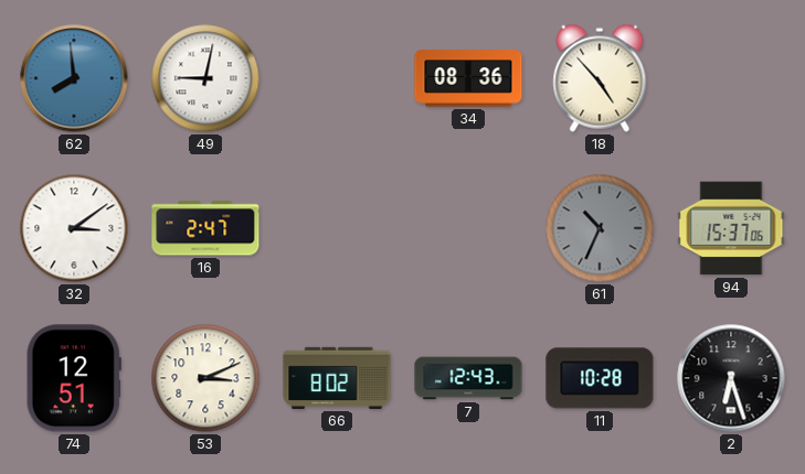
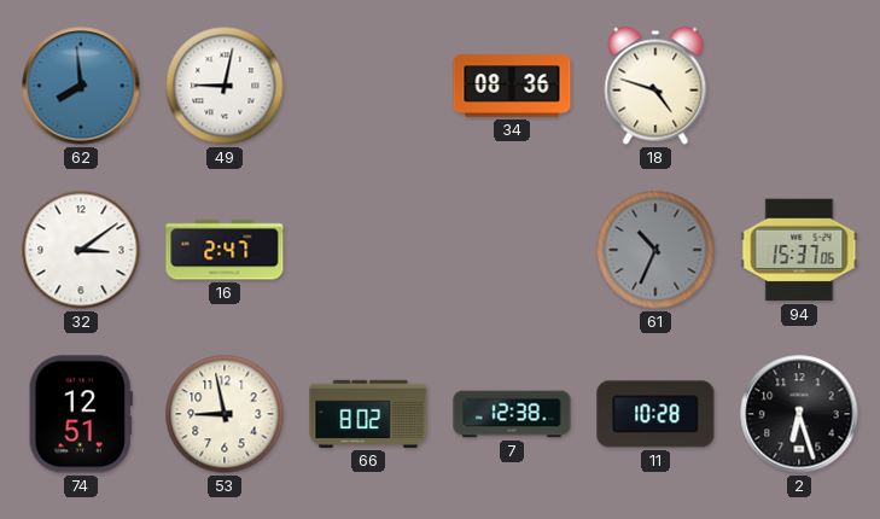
18: 4:53 -> 4:48
53: 3:11 -> 8:58
7: 12:43 -> 12:38
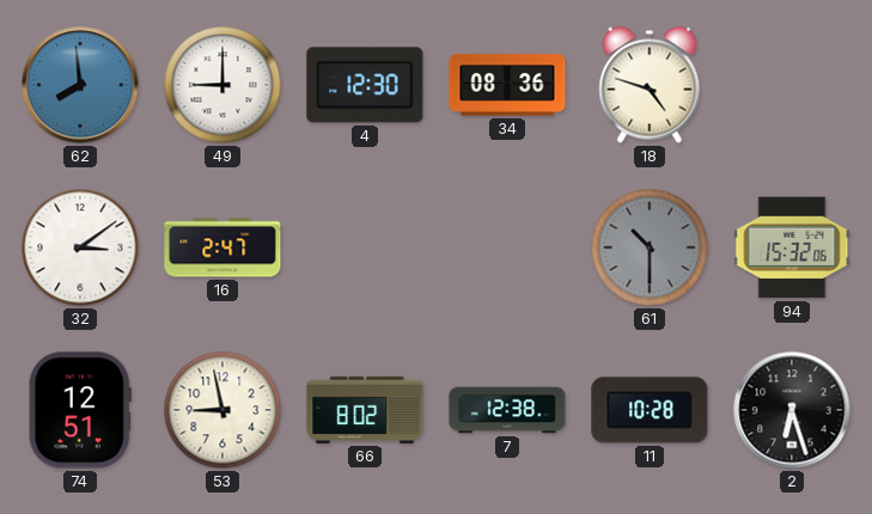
49: 9:02 -> 9:00
4: none -> 12:30
61: 10:34 -> 10:30
94: 15:37 -> 15:32
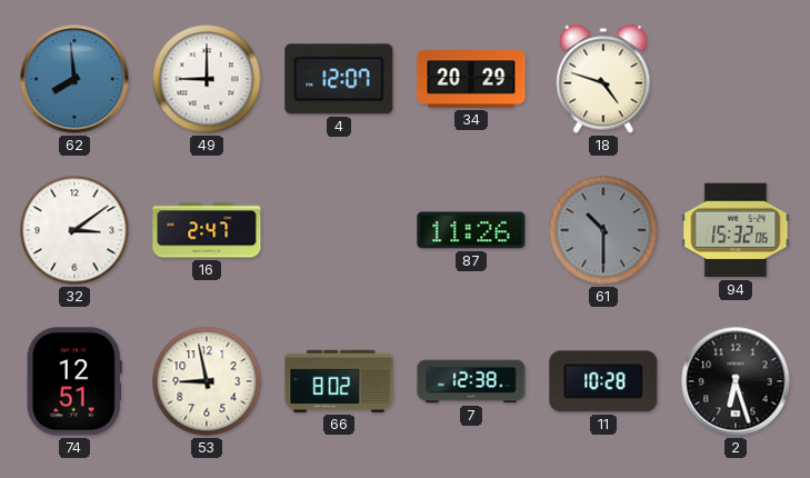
4: 12:30 -> 12:07
34: 08:36 -> 20:29
87: none -> 11:26
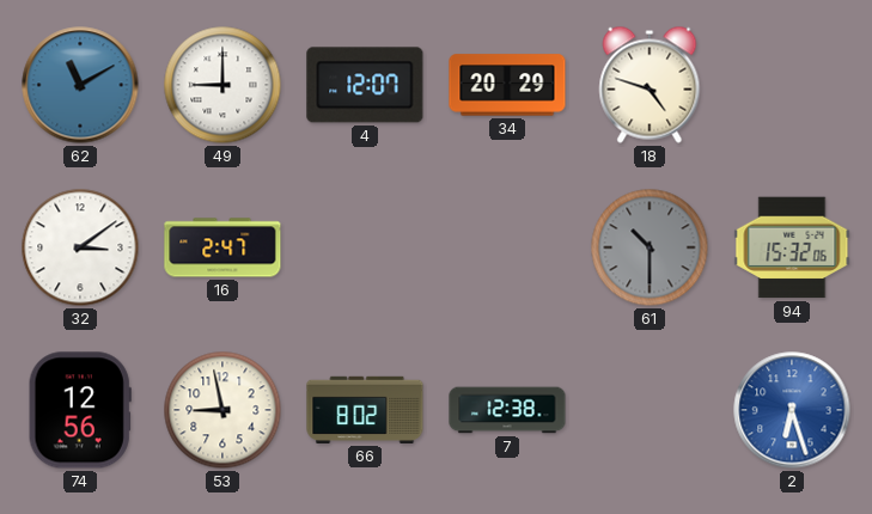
62: 7:59 -> 11:10
87: 11:26 -> none
74: 12:51 -> 12:56
11: 10:28 -> none
2 dial: black -> blue
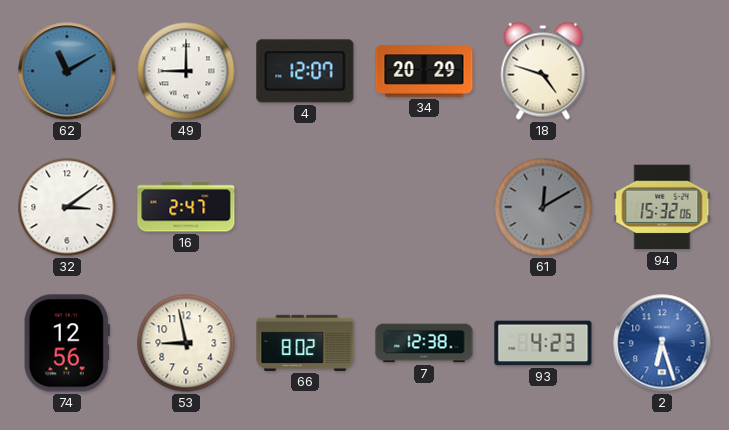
61: 10:30 -> 12:10
93: none -> 4:23
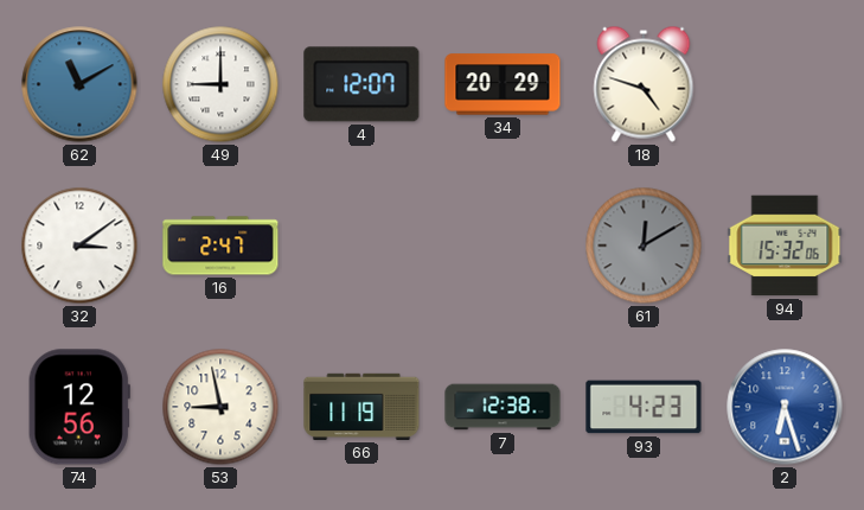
66: 8:02 -> 11:19
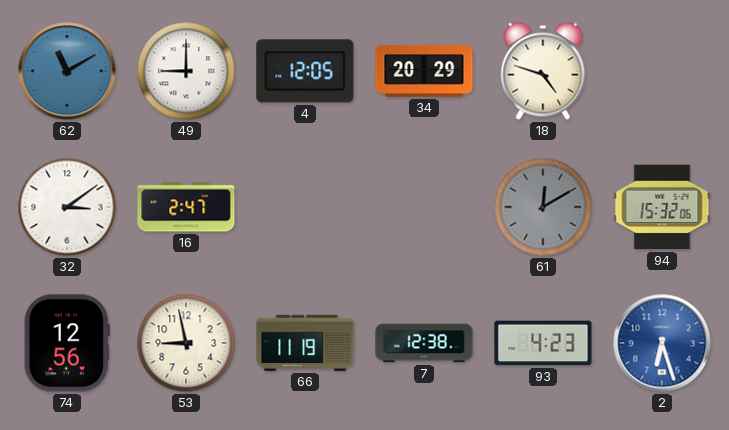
4: 12:07 -> 12:05
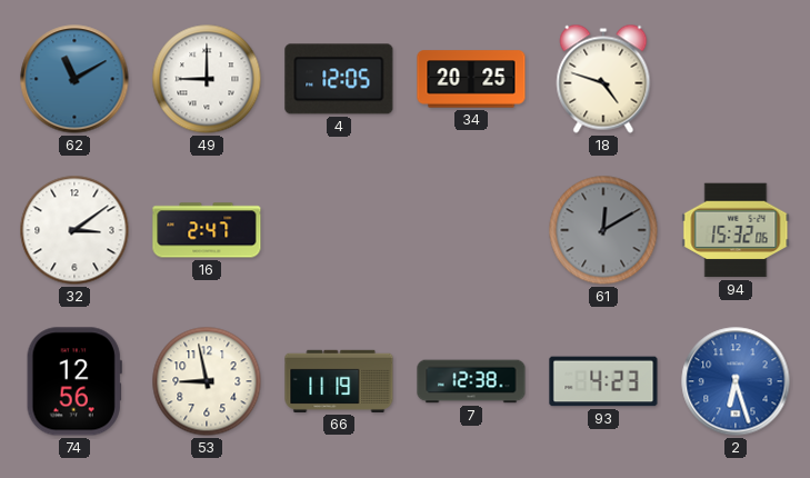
34: 20:29 -> 20:25
